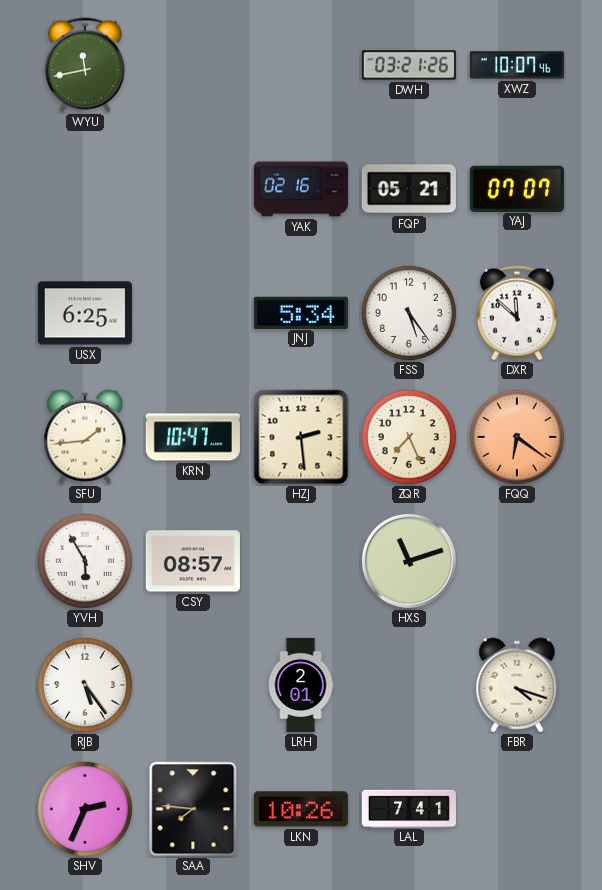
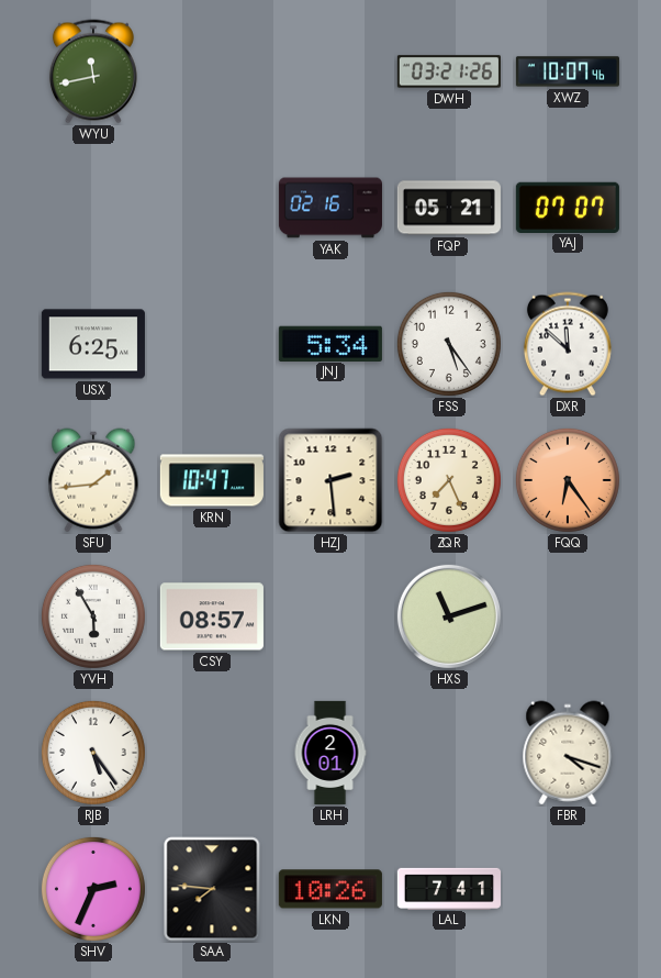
FQQ: 6:21 -> 6:24
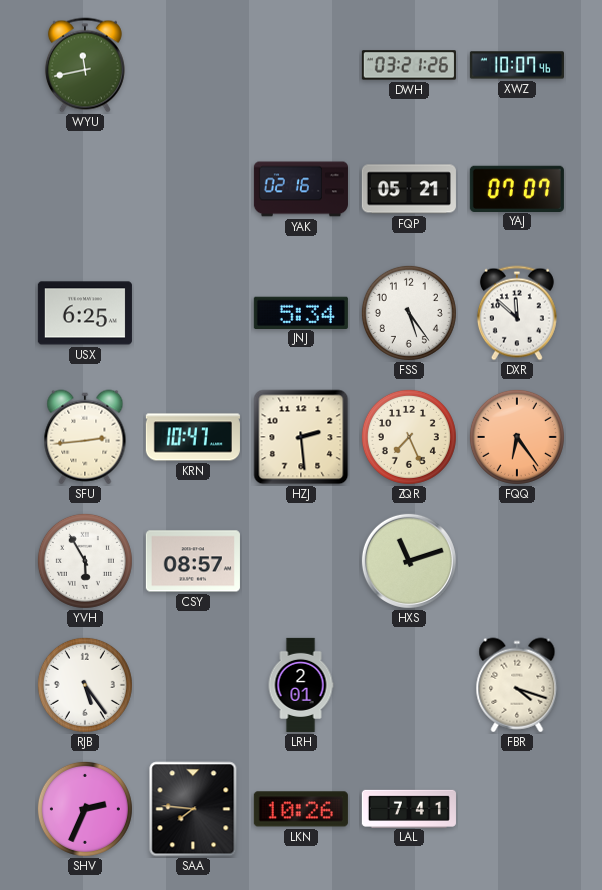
SFU: 1:44 -> 2:44
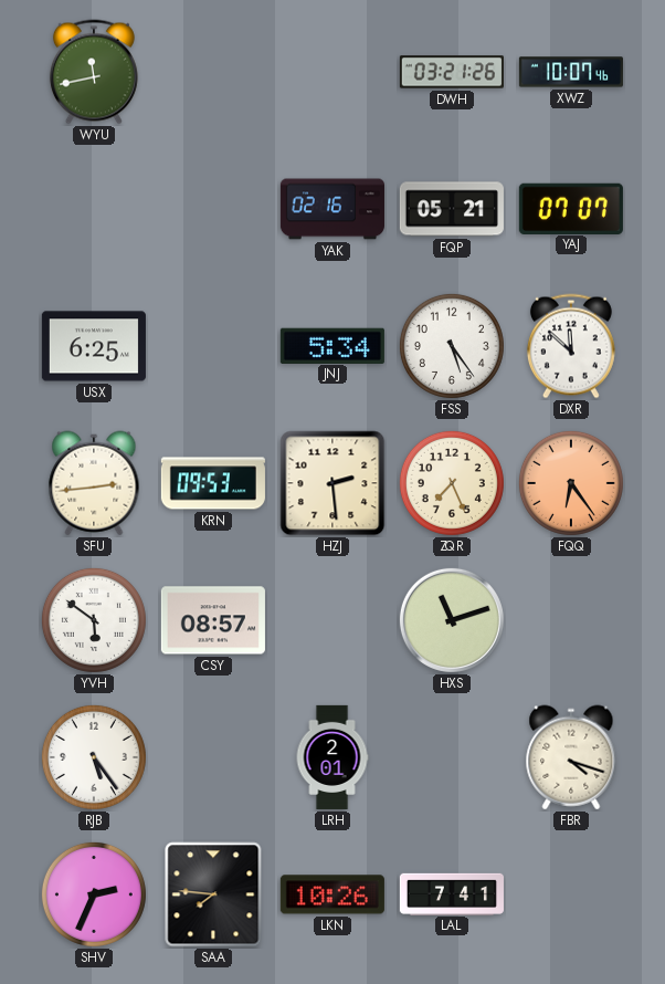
KRN: 10:47 -> 09:53
YVH: 5:55 -> 5:51
